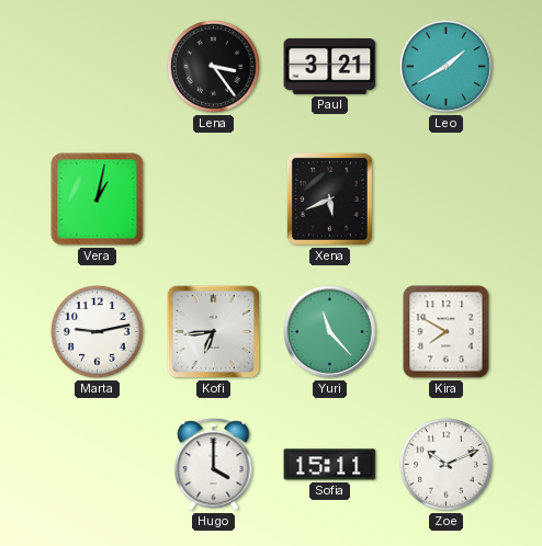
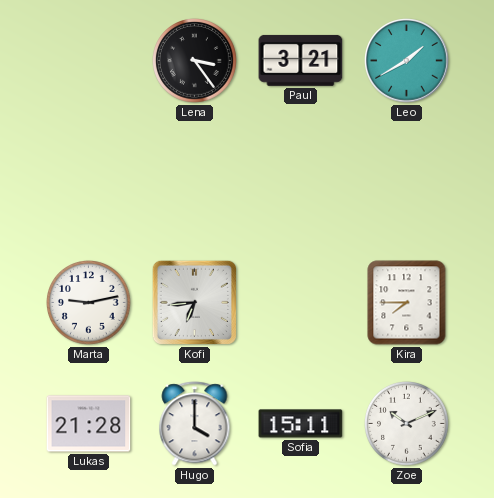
Vera: 1:02 -> none
Xena: 5:41 -> none
Yuri: 11:23 -> none
Kira: 7:50 -> 7:45
Lukas: none -> 21:28
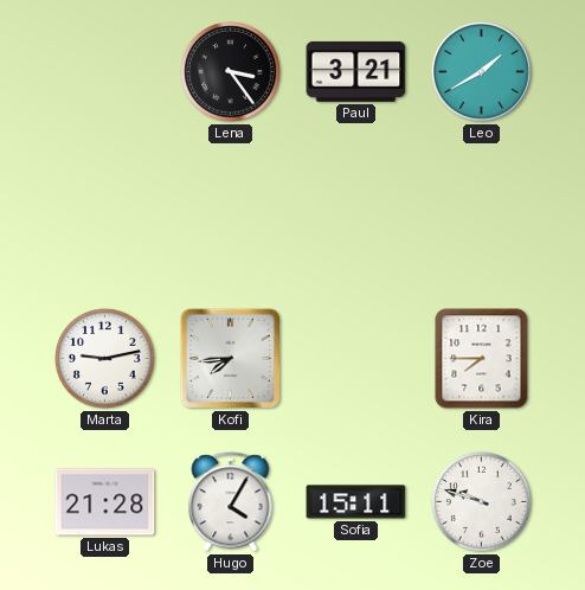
Kofi: 6:44 -> 7:44
Hugo: 4:00 -> 4:05
Zoe: 10:11 -> 9:48
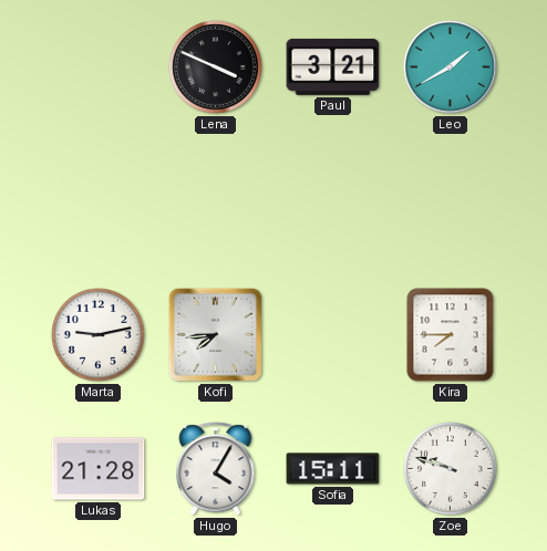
Lena: 3:24 -> 3:49
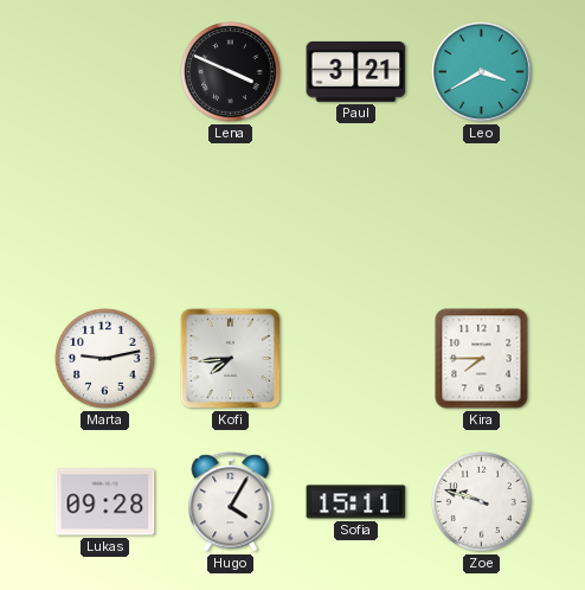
Leo: 1:40 -> 3:40
Lukas: 21:28 -> 09:28
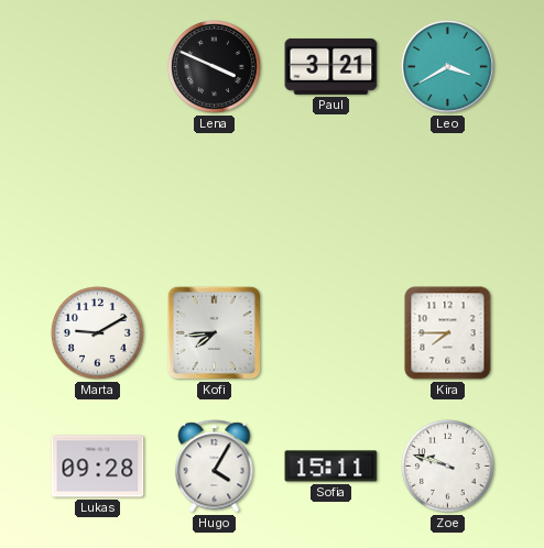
Marta: 9:13 -> 9:10
